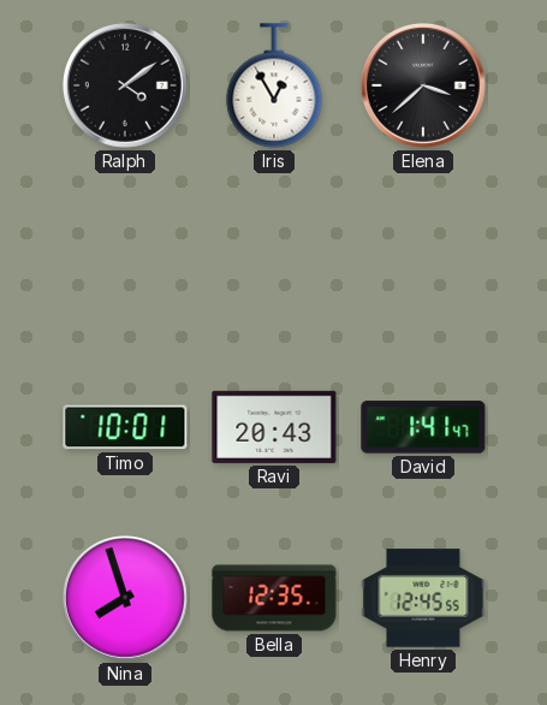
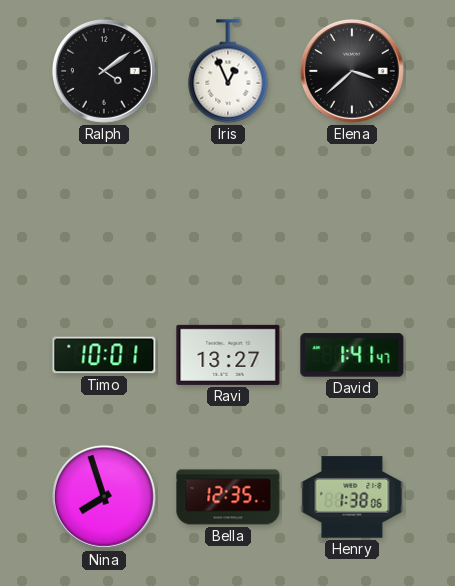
Iris: 12:55 -> 12:56
Ravi: 20:43 -> 13:27
Henry: 12:45 -> 1:38
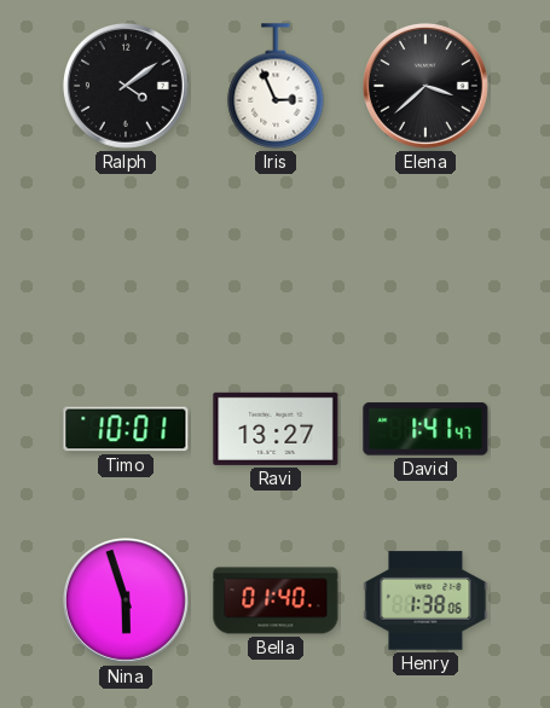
Iris: 12:56 -> 2:56
Nina: 7:57 -> 5:57
Bella: 12:35 -> 01:40
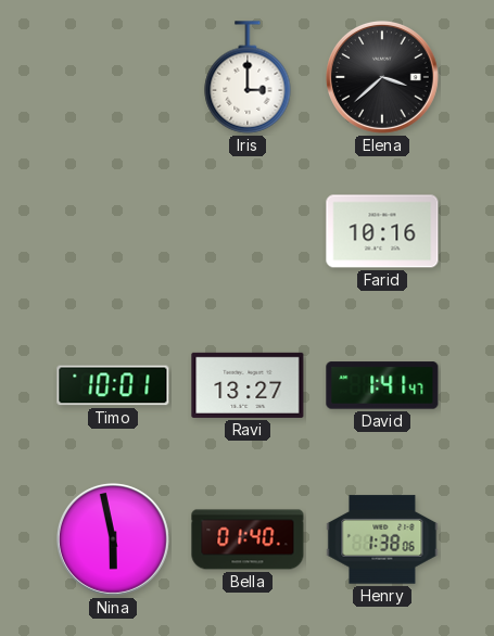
Ralph: 4:09 -> none
Iris: 2:56 -> 3:00
Farid: none -> 10:16
Nina: 5:57 -> 5:58
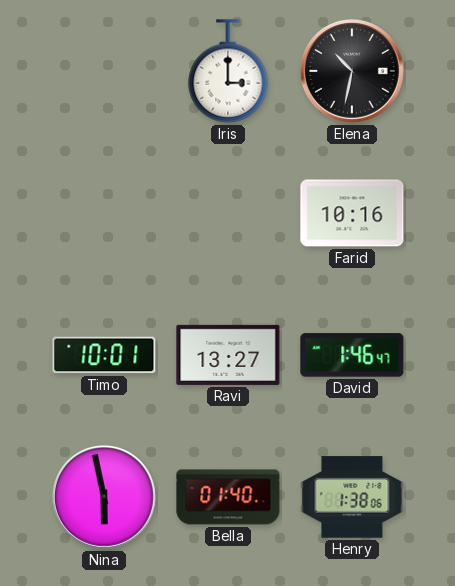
Elena: 3:38 -> 10:32
David: 1:41 -> 1:46
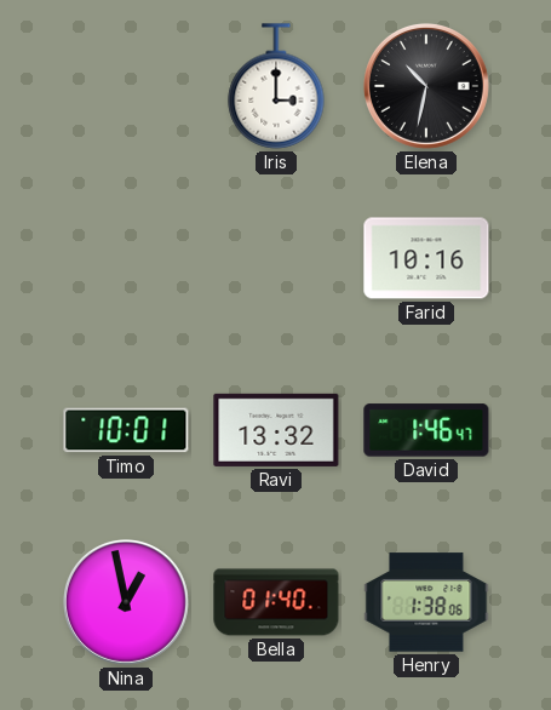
Ravi: 13:27 -> 13:32
Nina: 5:58 -> 12:58
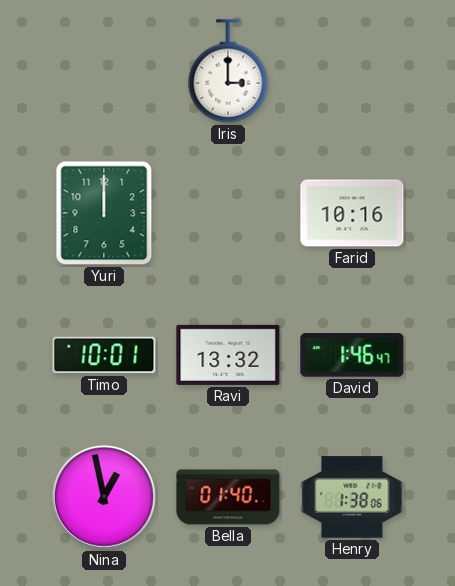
Elena: 10:32 -> none
Yuri: none -> 12:00
